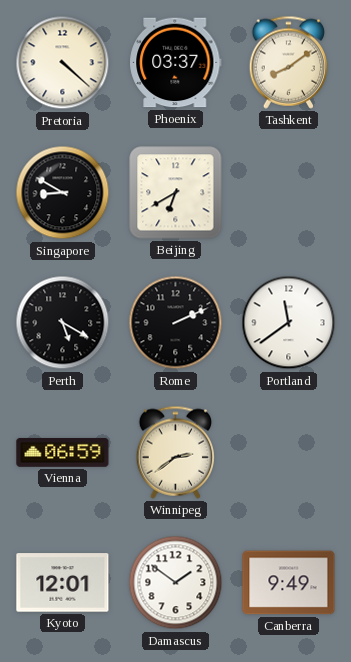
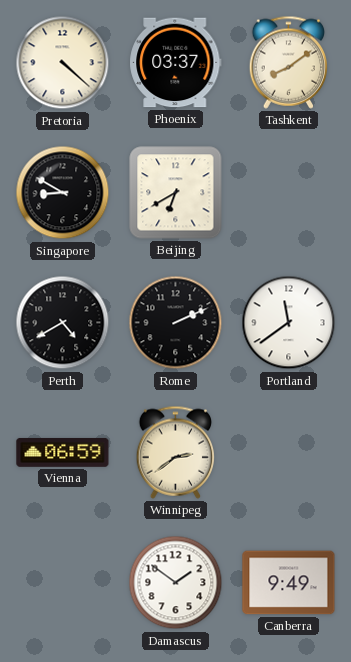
Perth: 5:20 -> 4:40
Kyoto: 12:01 -> none
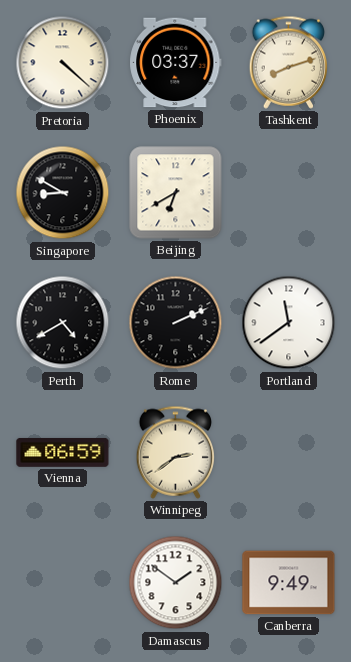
Tashkent: 8:09 -> 8:12
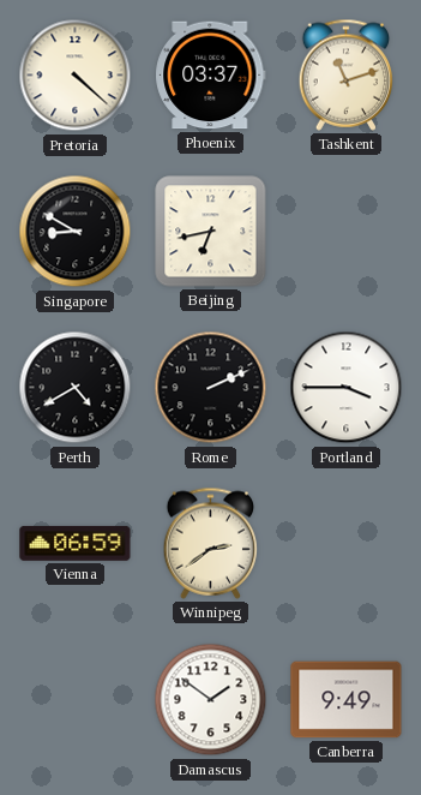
Tashkent: 8:12 -> 11:12
Beijing: 6:40 -> 6:43
Portland: 11:39 -> 3:45
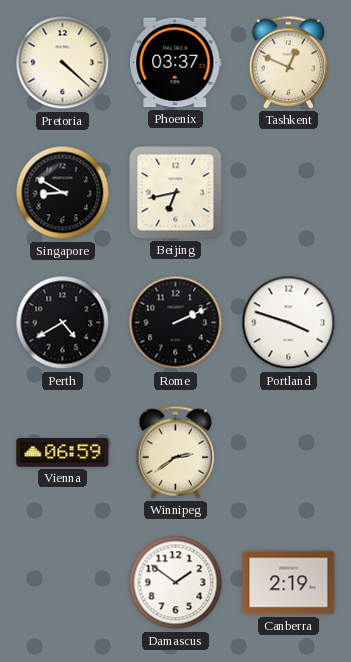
Tashkent: 11:12 -> 12:49
Portland: 3:45 -> 3:48
Canberra: 9:49 -> 2:19
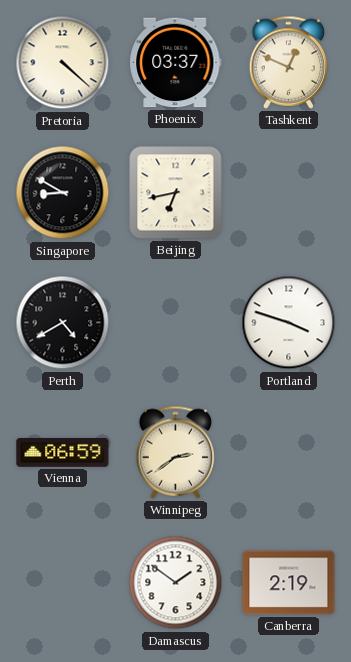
Rome: 2:11 -> none
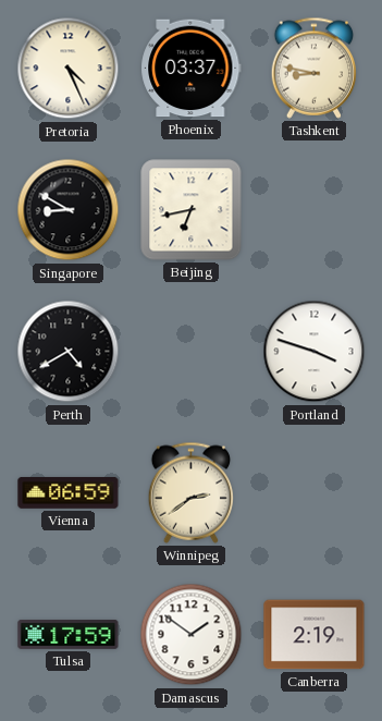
Pretoria: 4:22 -> 4:26
Tashkent: 12:49 -> 8:47
Tulsa: none -> 17:59
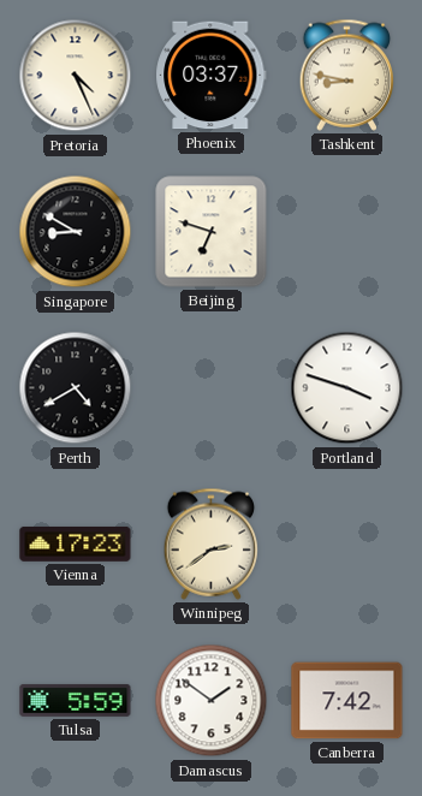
Beijing: 6:43 -> 6:48
Vienna: 06:59 -> 17:23
Tulsa: 17:59 -> 5:59
Canberra: 2:19 -> 7:42
